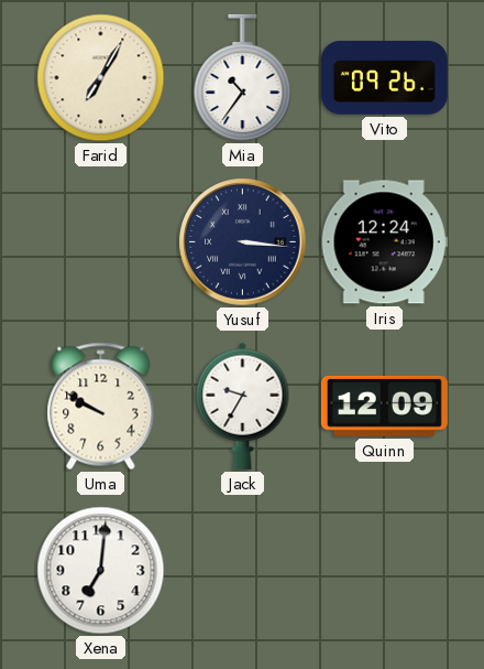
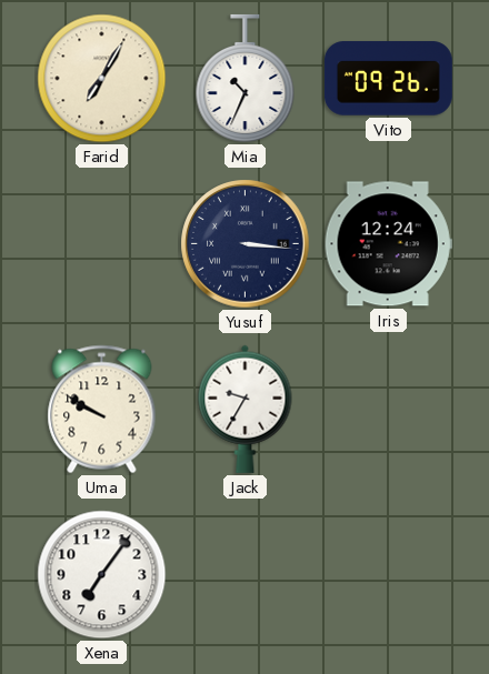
Mia: 10:36 -> 10:34
Quinn: 12:09 -> none
Xena: 7:01 -> 7:06
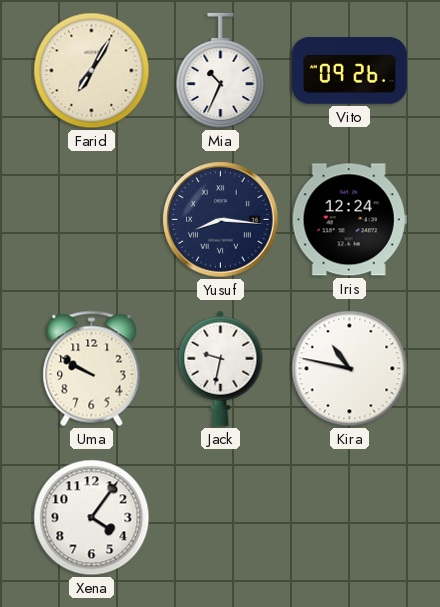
Yusuf: 3:16 -> 8:16
Jack: 9:35 -> 9:32
Kira: none -> 10:47
Xena: 7:06 -> 4:06
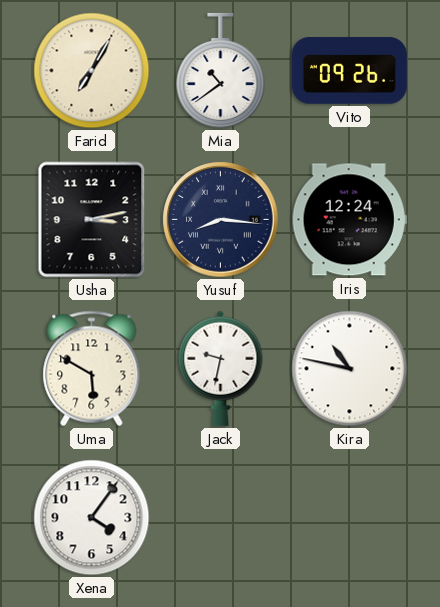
Mia: 10:34 -> 10:39
Usha: none -> 3:13
Uma: 9:50 -> 5:50
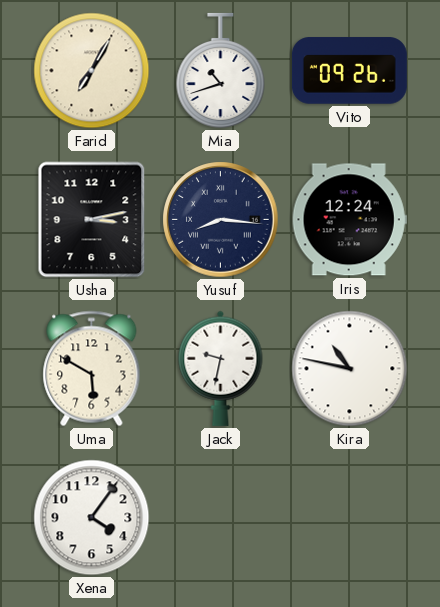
Mia: 10:39 -> 10:42
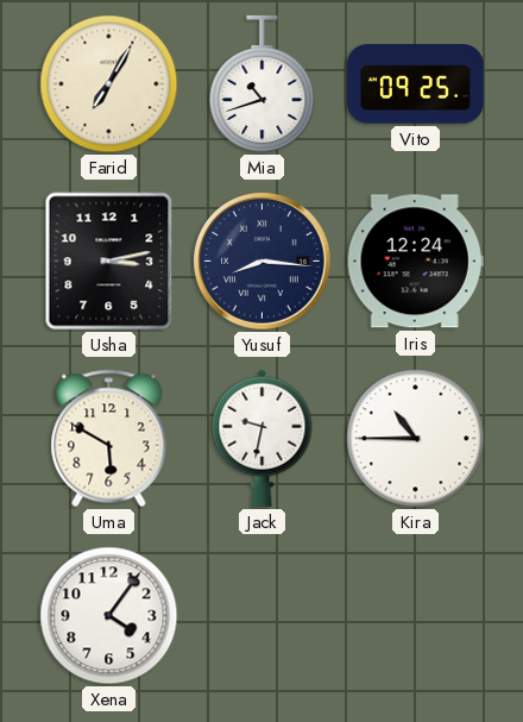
Vito: 09:26 -> 09:25
Kira: 10:47 -> 10:45
